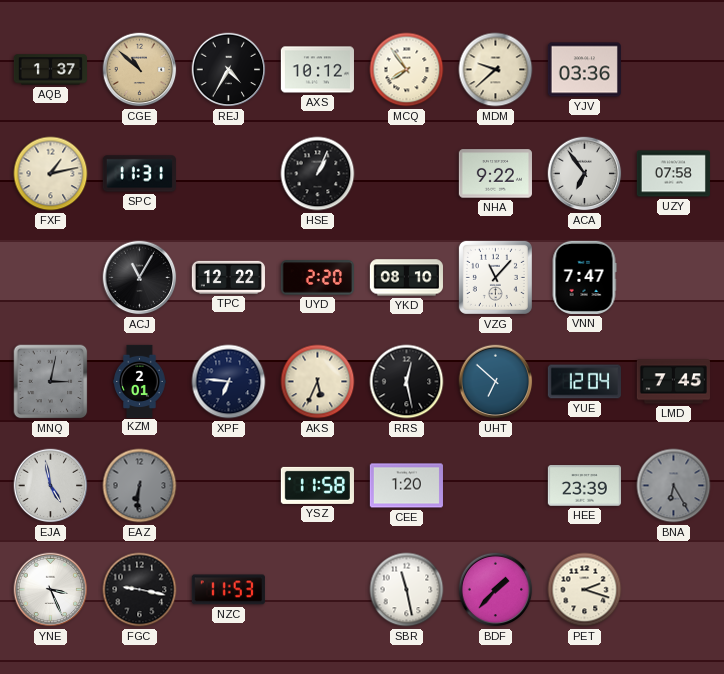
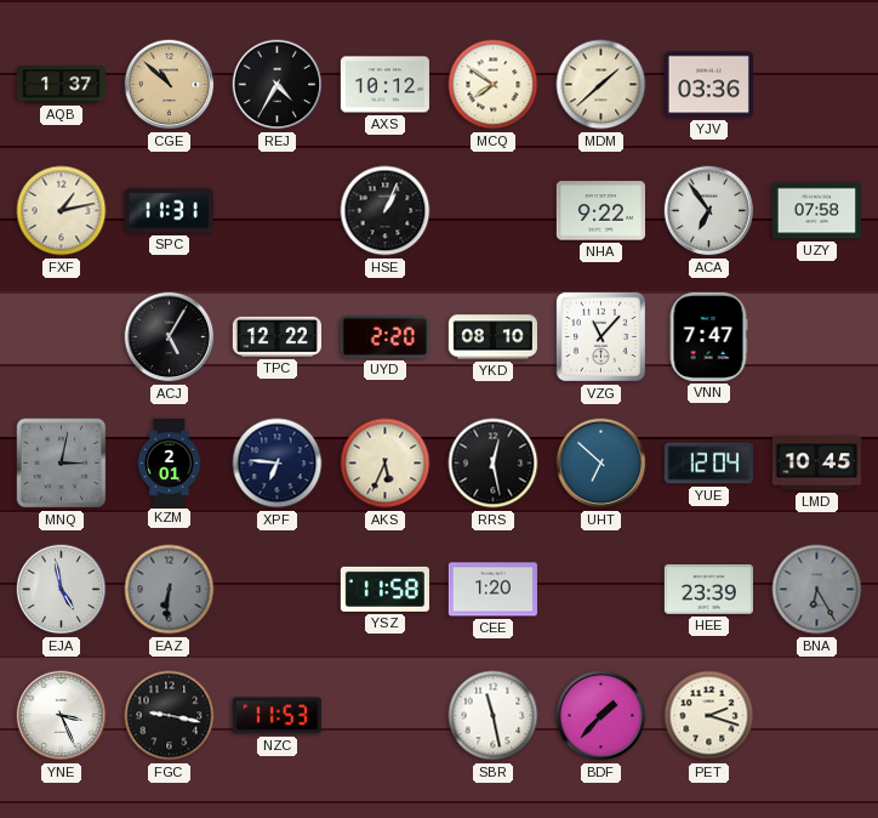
MCQ: 7:54 -> 7:51
MDM: 9:38 -> 1:38
ACJ: 11:05 -> 5:05
LMD: 7:45 -> 10:45
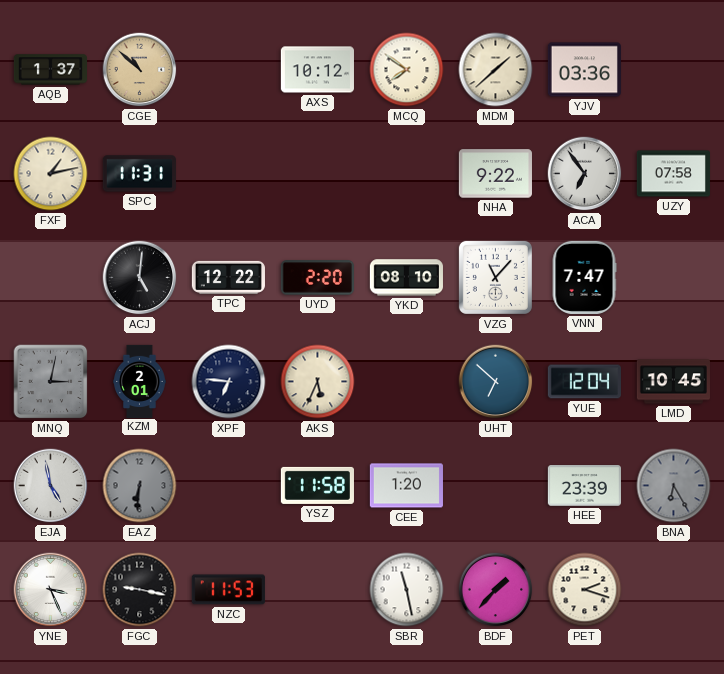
REJ: 4:35 -> none
HSE: 1:04 -> none
ACJ: 5:05 -> 5:01
RRS: 12:28 -> none
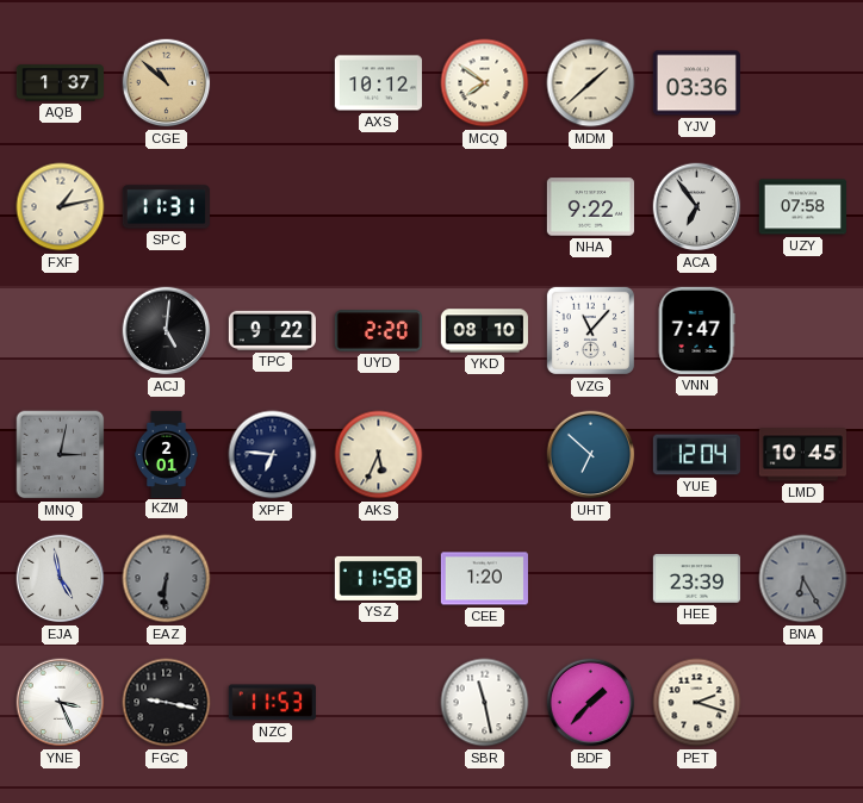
TPC: 12:22 -> 9:22
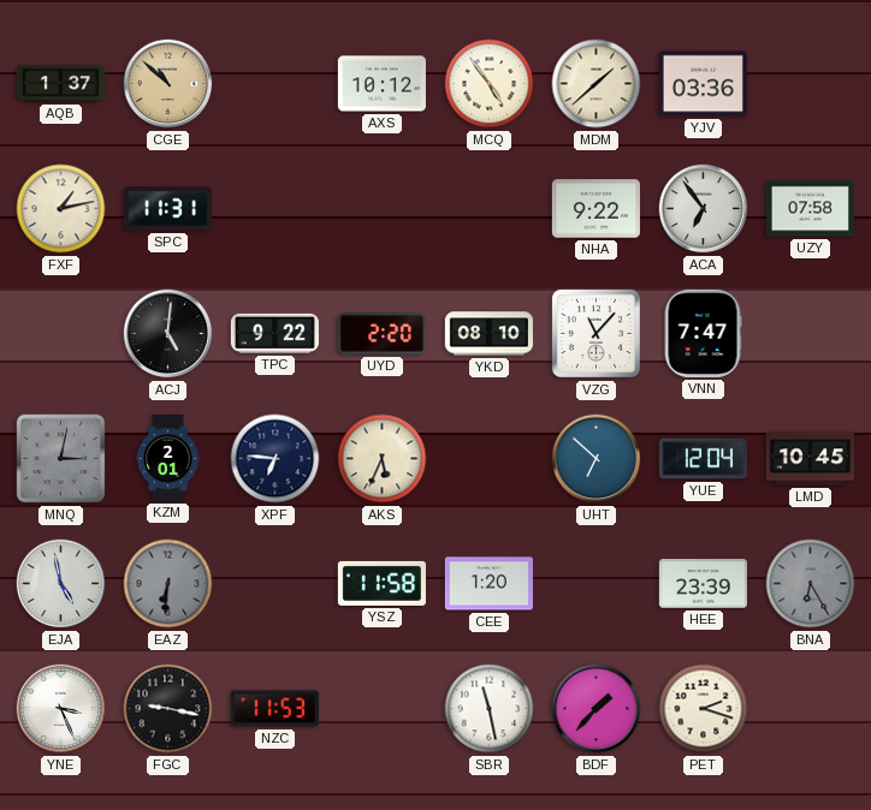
MCQ: 7:51 -> 4:54
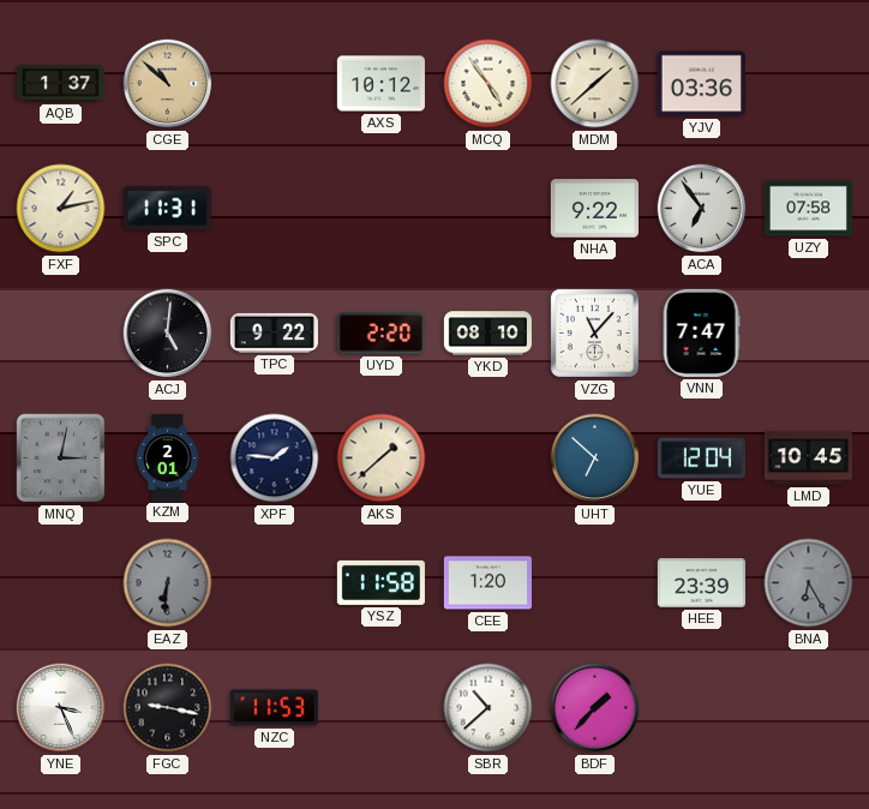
XPF: 6:46 -> 1:46
AKS: 5:34 -> 1:38
EJA: 4:58 -> none
SBR: 11:28 -> 10:38
PET: 2:18 -> none
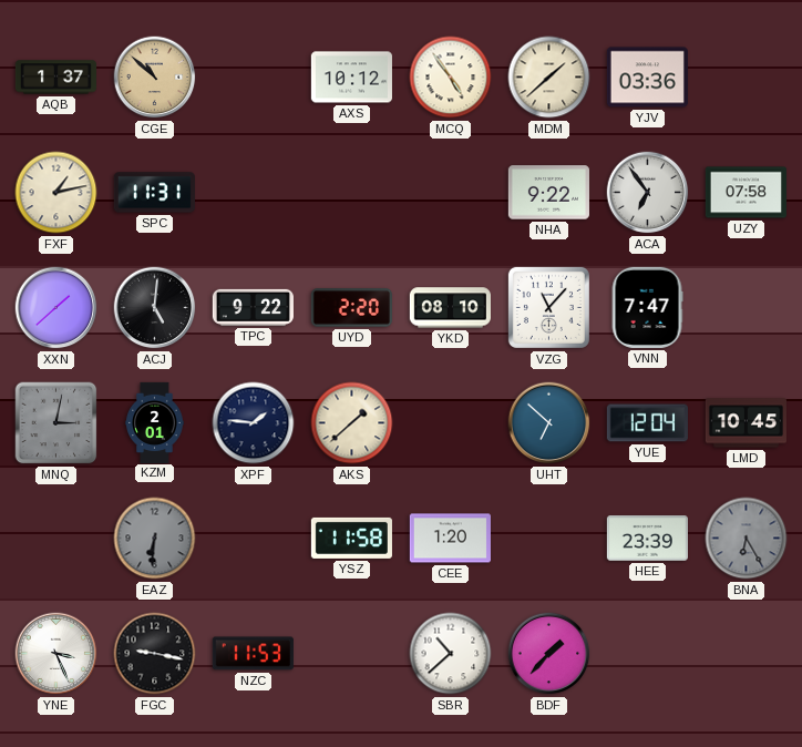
XXN: none -> 1:38
